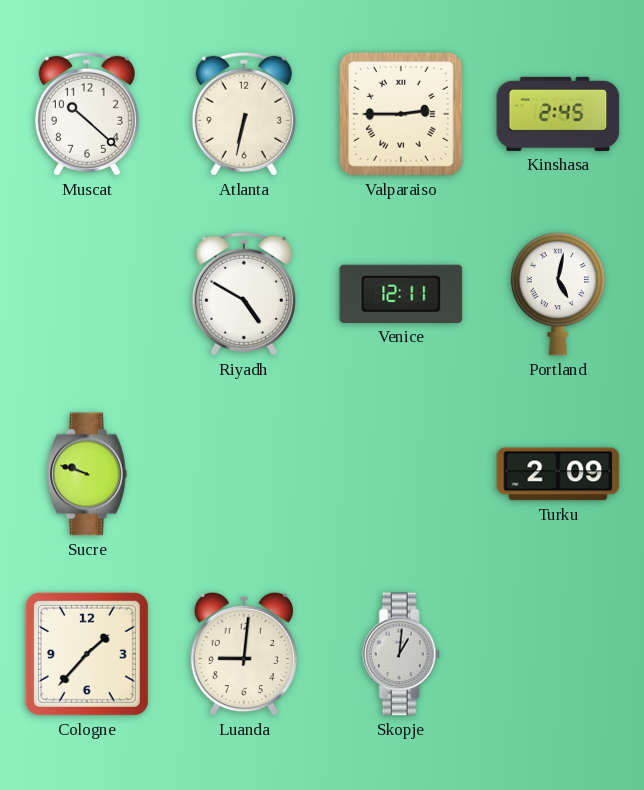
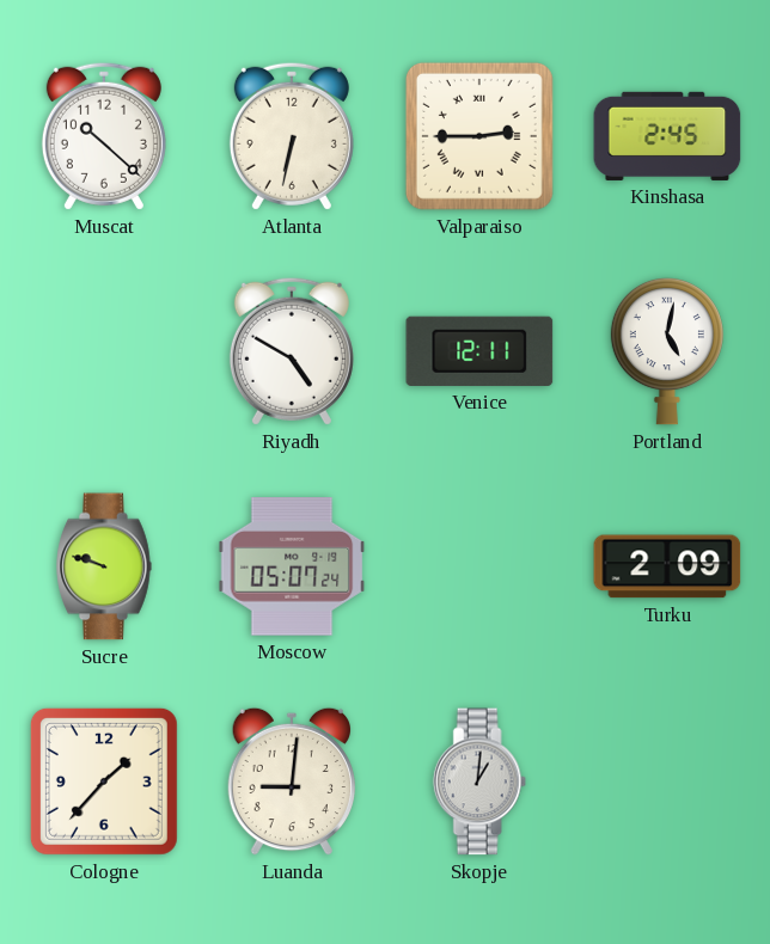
Moscow: none -> 05:07
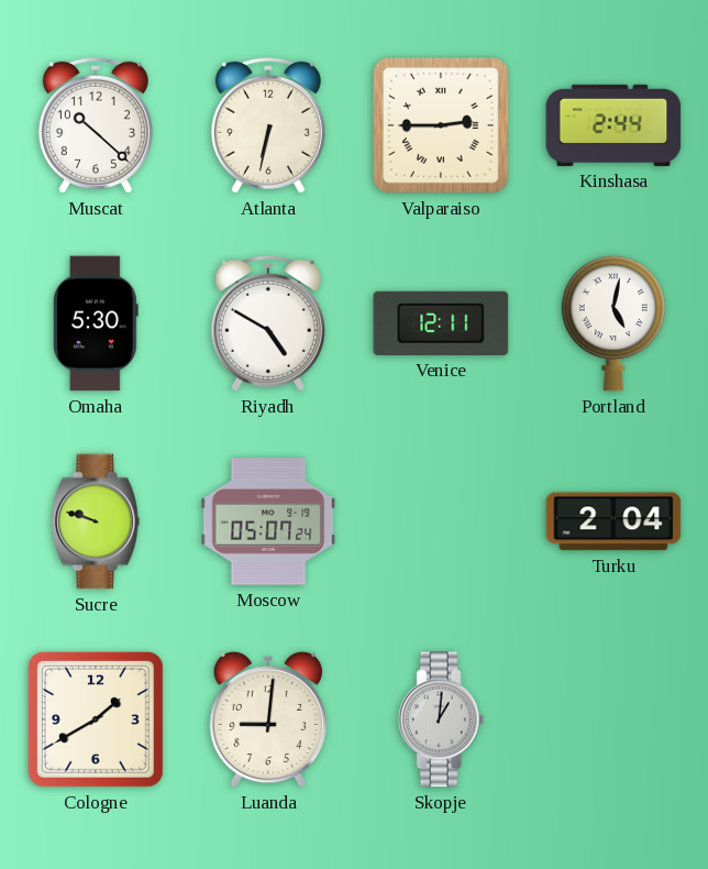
Kinshasa: 2:45 -> 2:44
Omaha: none -> 5:30
Turku: 2:09 -> 2:04
Cologne: 1:37 -> 1:40
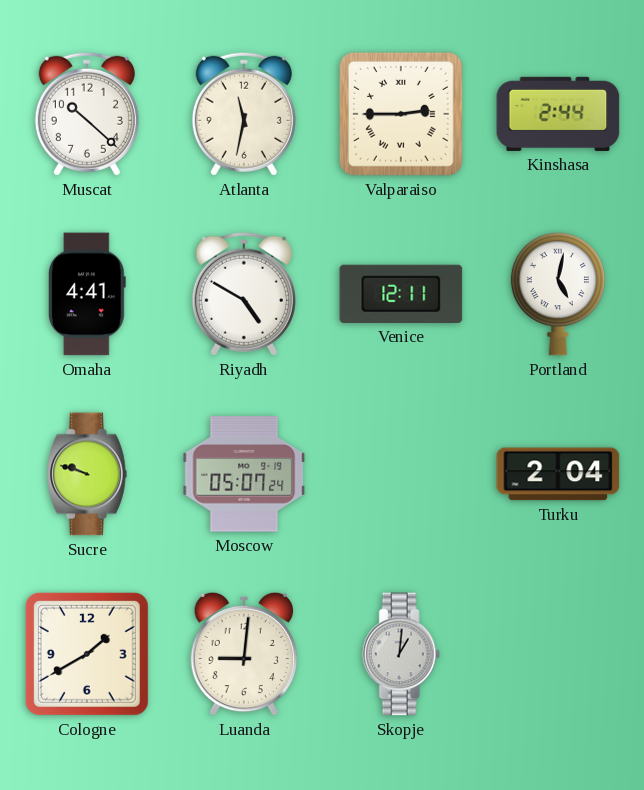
Atlanta: 6:32 -> 11:32
Omaha: 5:30 -> 4:41
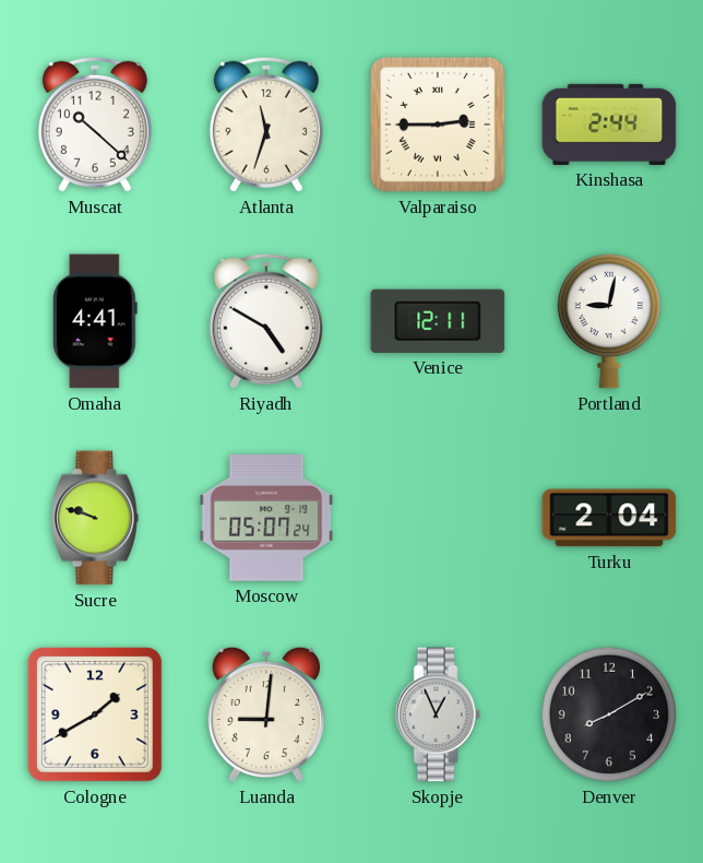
Atlanta: 11:32 -> 11:33
Portland: 5:02 -> 9:02
Skopje: 1:01 -> 12:56
Denver: none -> 8:10
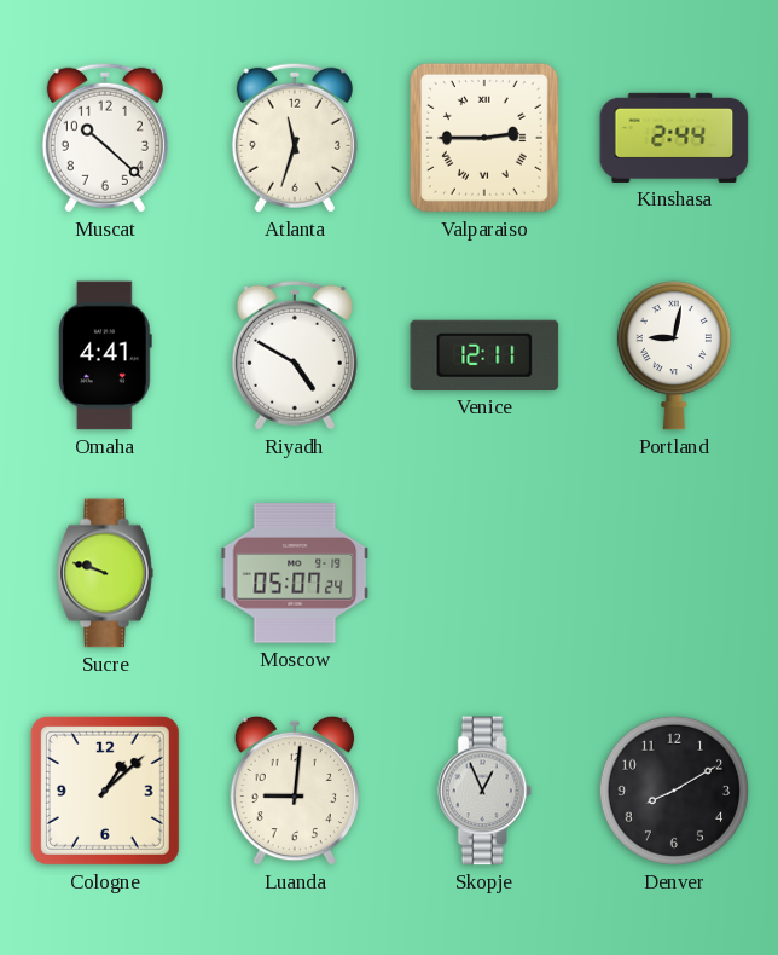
Turku: 2:04 -> none
Cologne: 1:40 -> 1:08
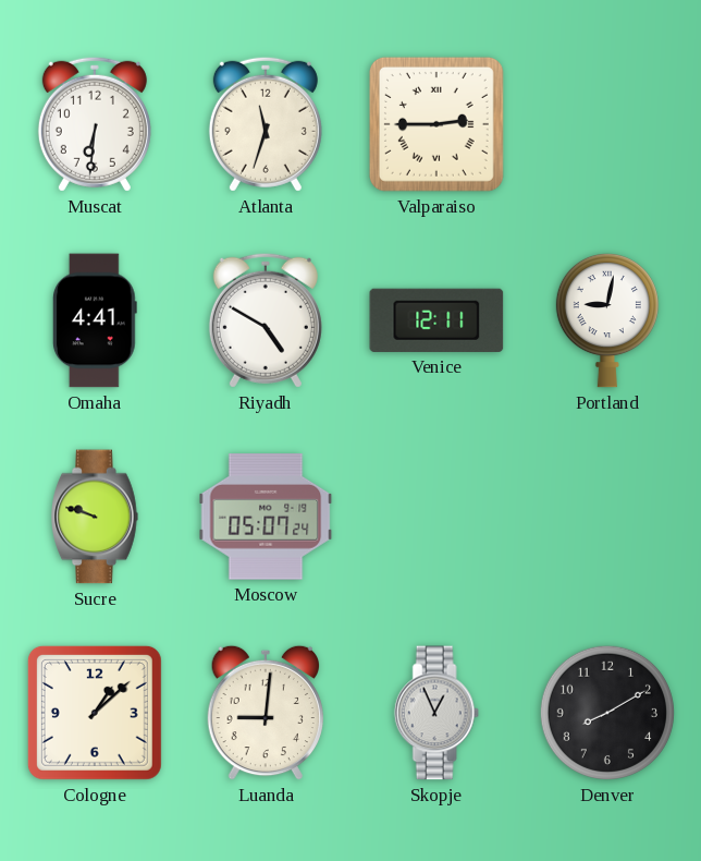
Muscat: 10:22 -> 6:31
Kinshasa: 2:44 -> none
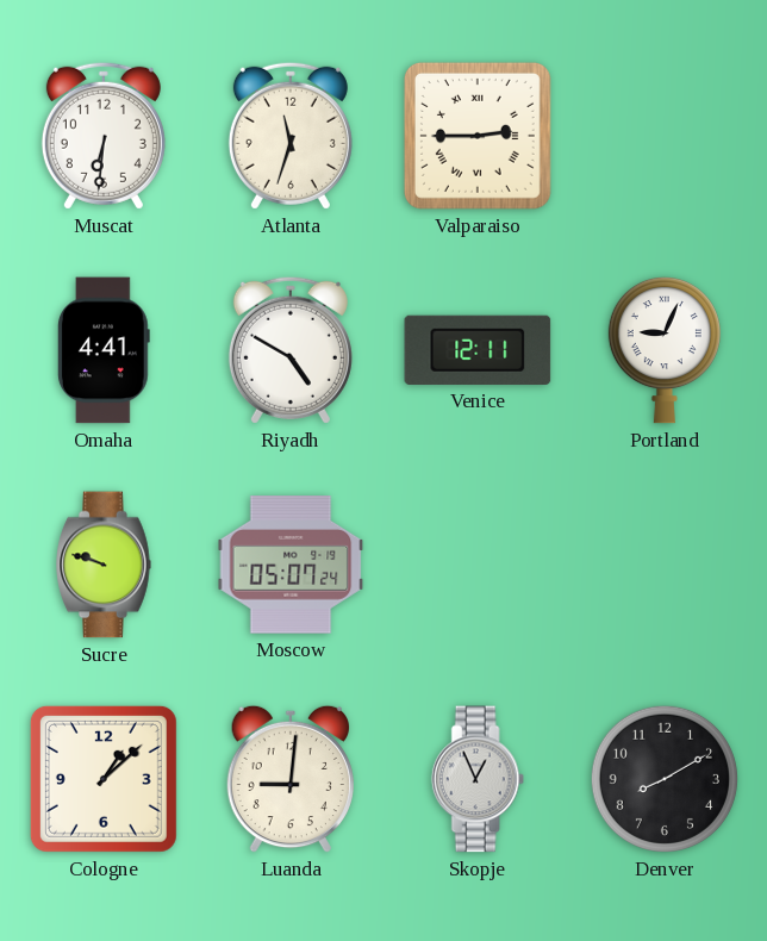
Portland: 9:02 -> 9:04
